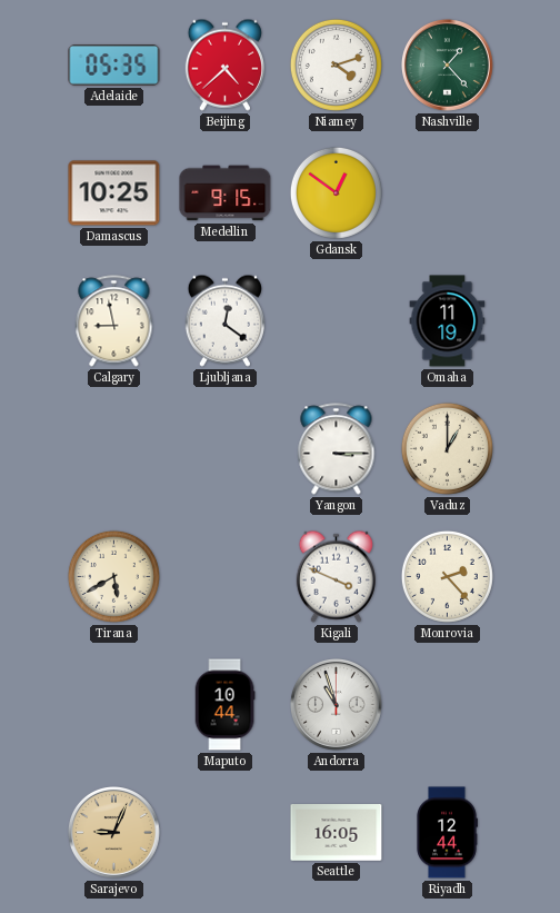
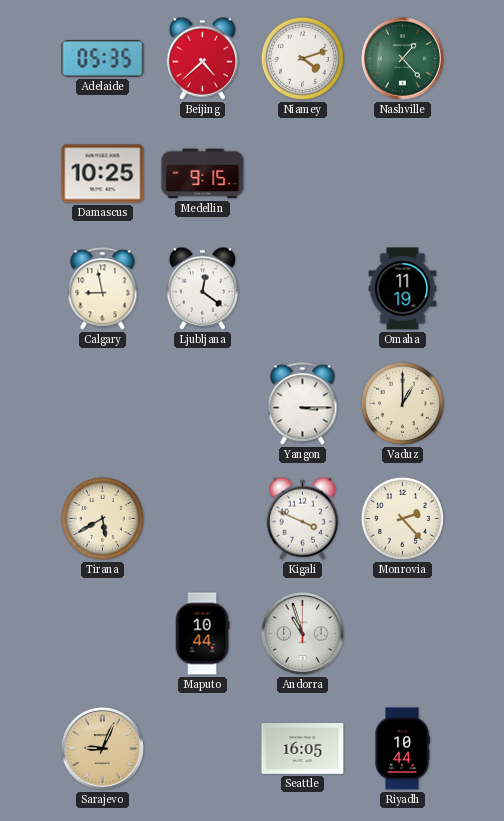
Gdansk: 12:51 -> none
Riyadh: 12:44 -> 10:44
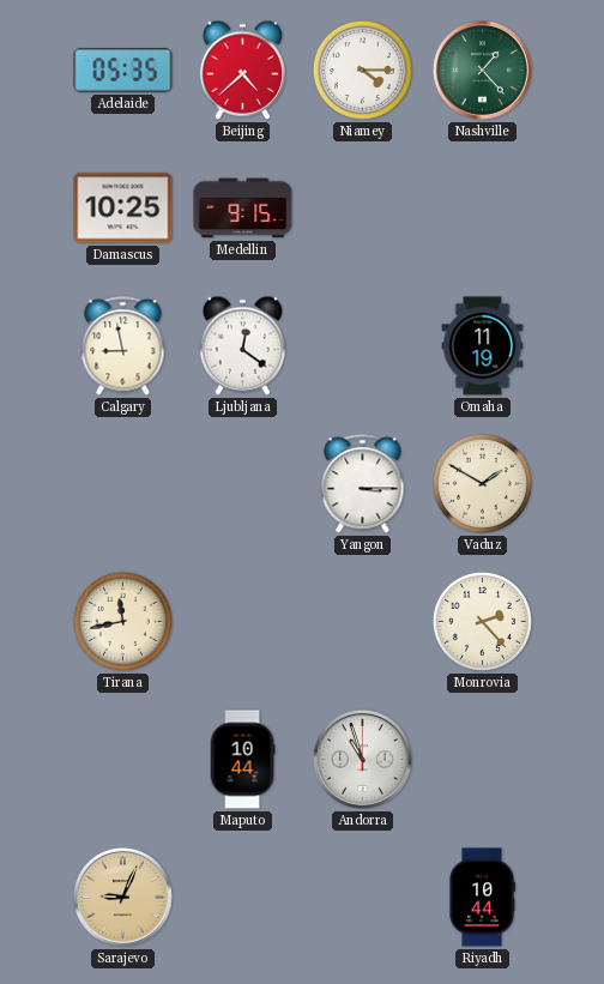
Niamey: 4:12 -> 4:15
Vaduz: 1:00 -> 1:50
Tirana: 5:40 -> 11:43
Kigali: 3:49 -> none
Seattle: 16:05 -> none
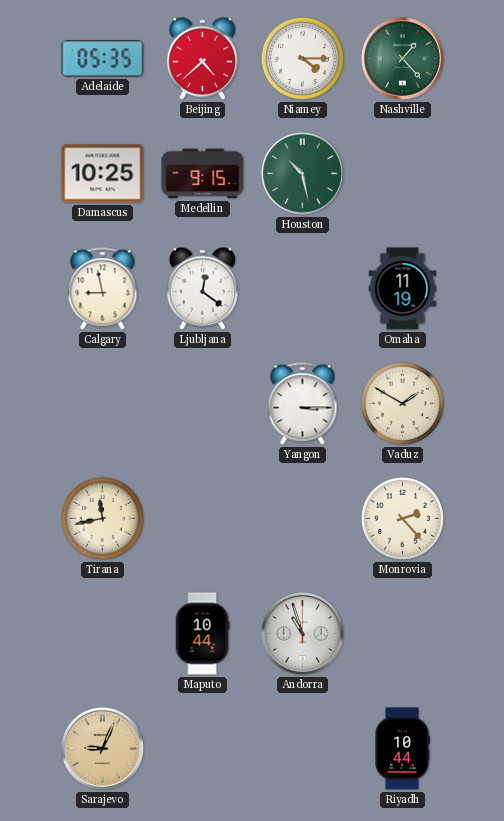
Houston: none -> 10:28
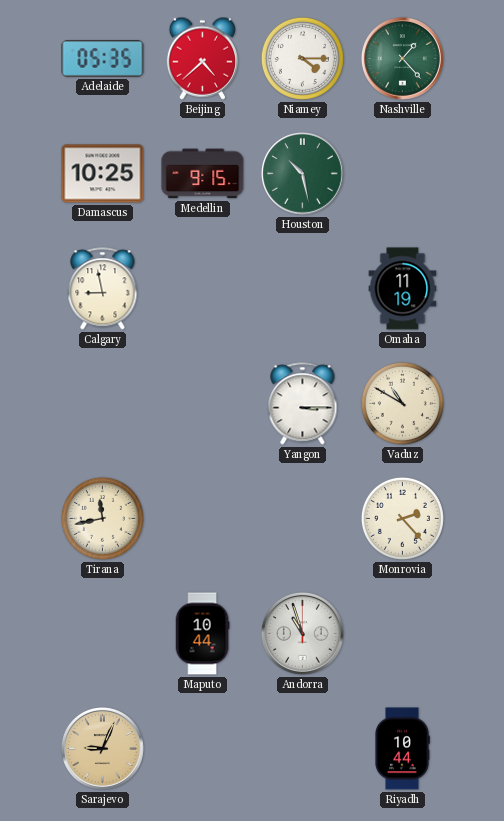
Ljubljana: 12:21 -> none
Vaduz: 1:50 -> 10:50
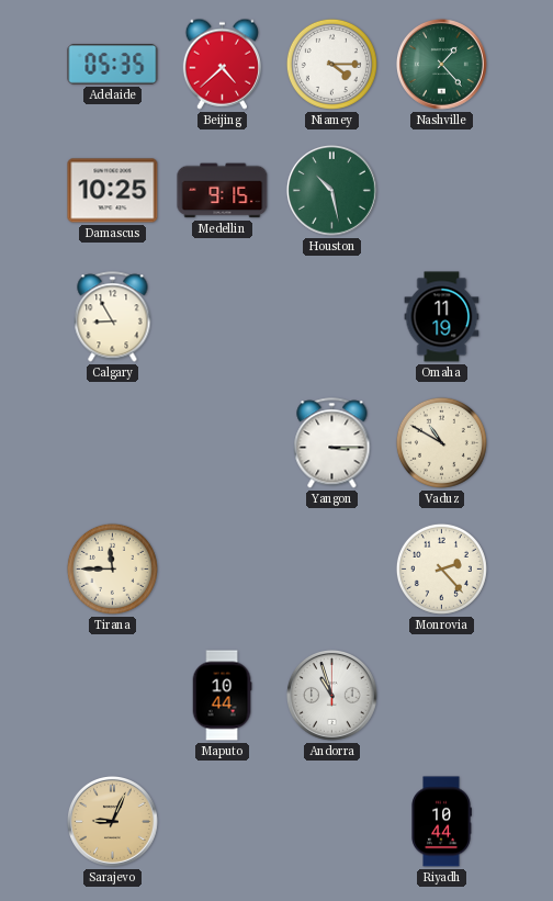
Calgary: 8:58 -> 8:55
Tirana: 11:43 -> 11:45
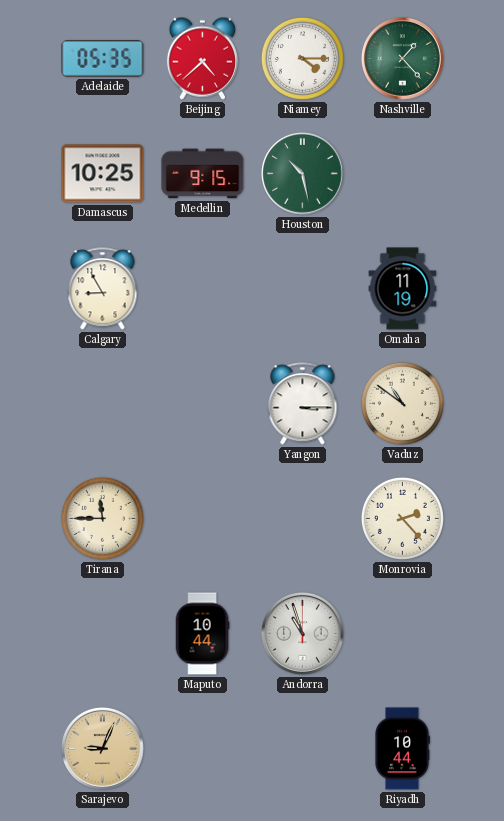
Vaduz: 10:50 -> 10:51
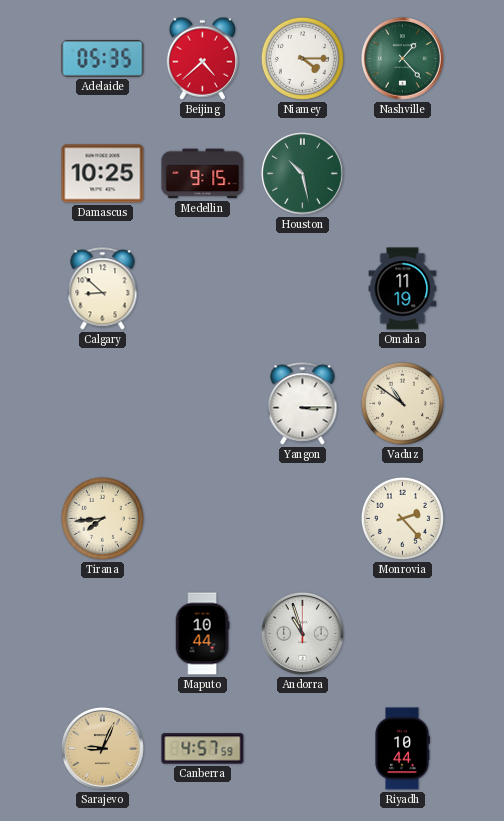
Calgary: 8:55 -> 8:52
Tirana: 11:45 -> 7:44
Canberra: none -> 4:57
